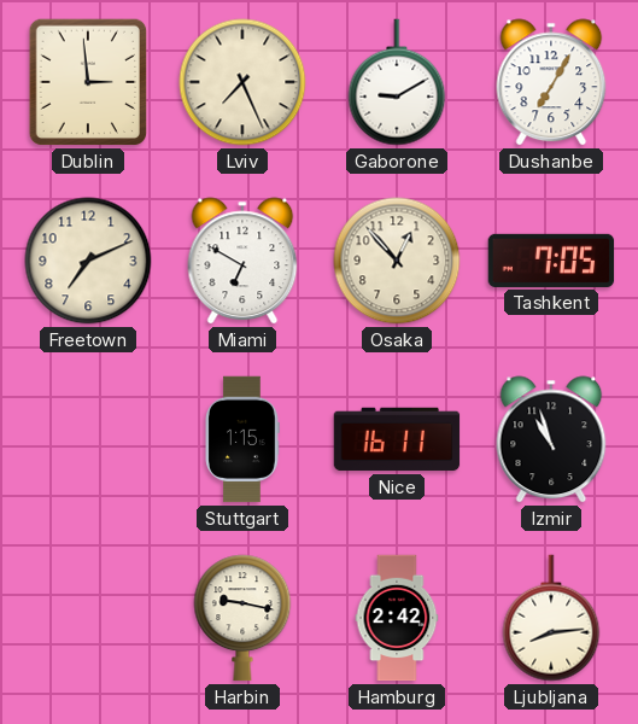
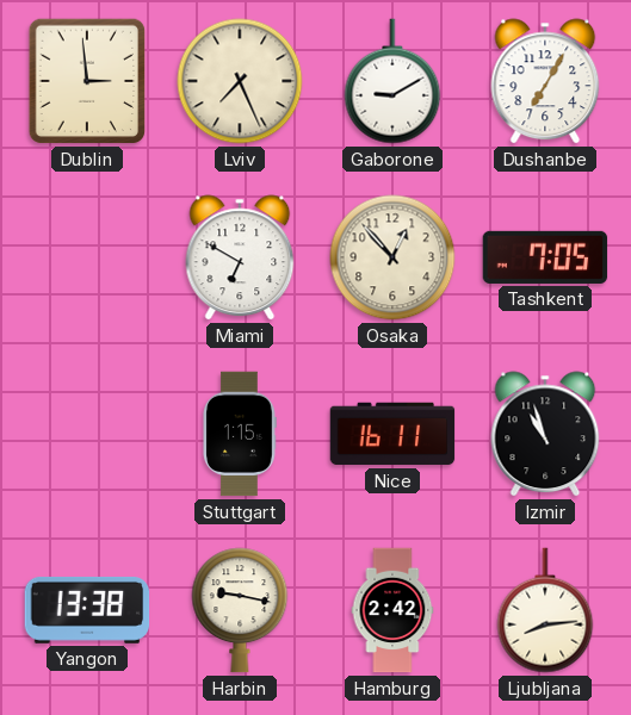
Freetown: 7:11 -> none
Yangon: none -> 13:38
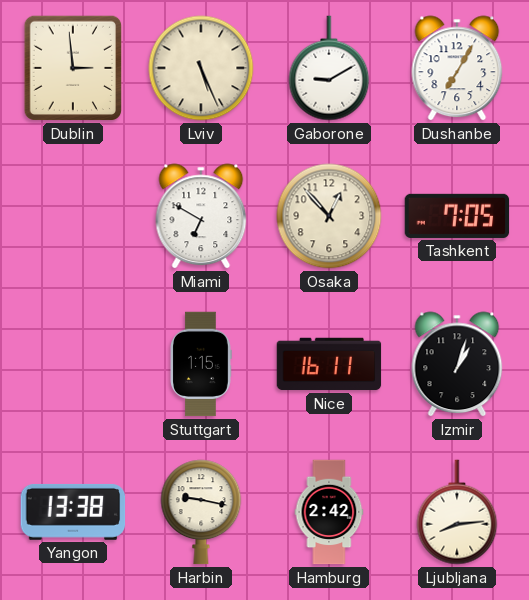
Lviv: 7:26 -> 5:26
Izmir: 10:57 -> 1:03
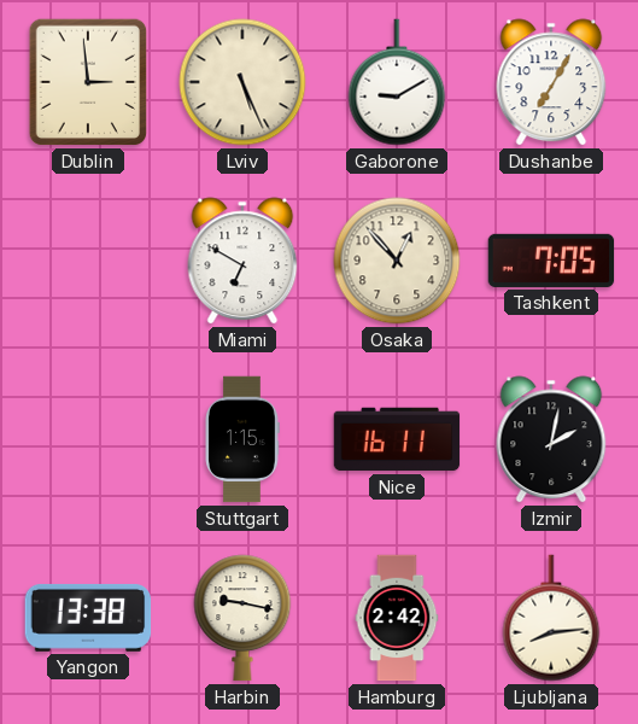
Izmir: 1:03 -> 2:02
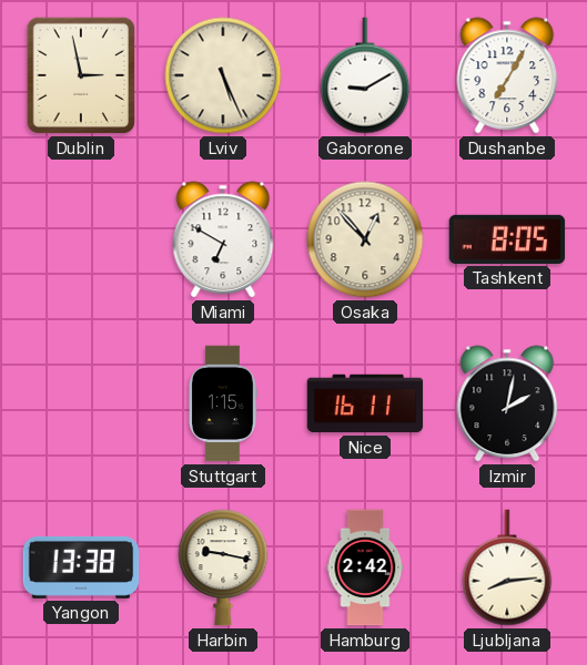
Dublin: 2:59 -> 2:58
Tashkent: 7:05 -> 8:05
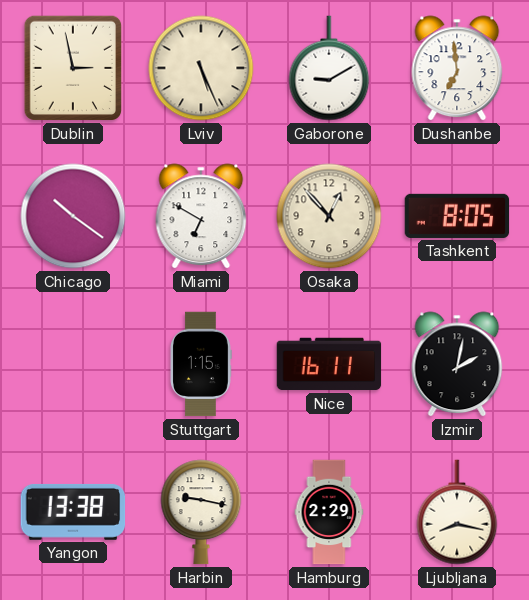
Dushanbe: 7:05 -> 6:59
Chicago: none -> 10:21
Hamburg: 2:42 -> 2:29
Ljubljana: 8:14 -> 8:17
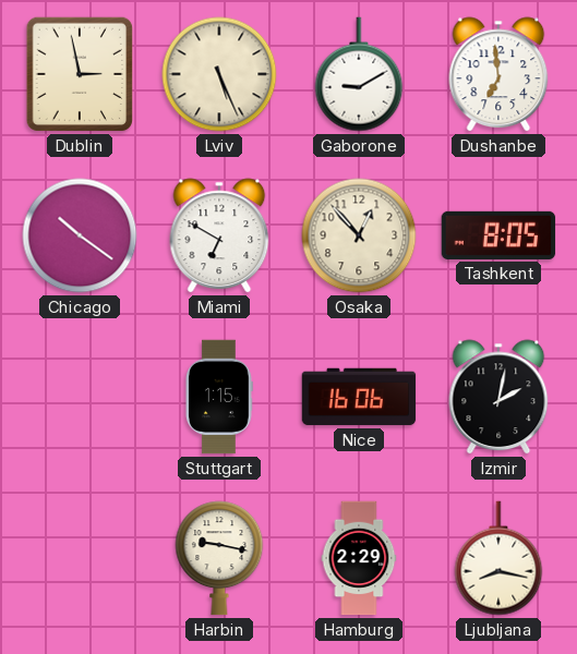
Nice: 16:11 -> 16:06
Yangon: 13:38 -> none
